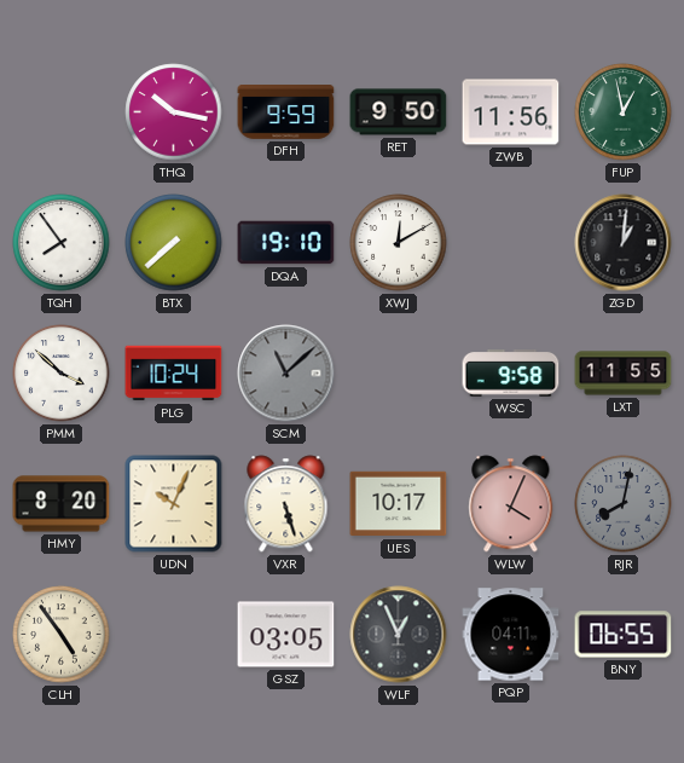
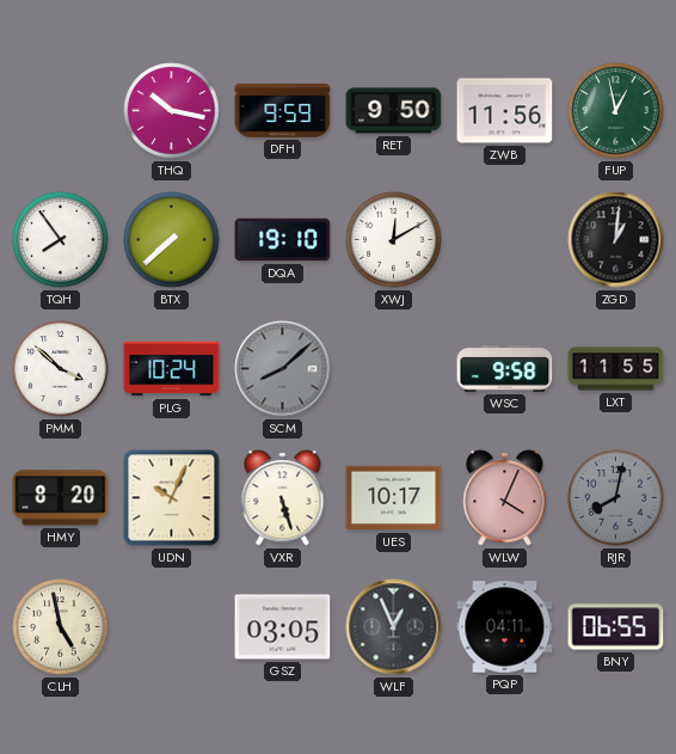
SCM: 11:08 -> 8:08
CLH: 4:54 -> 4:58
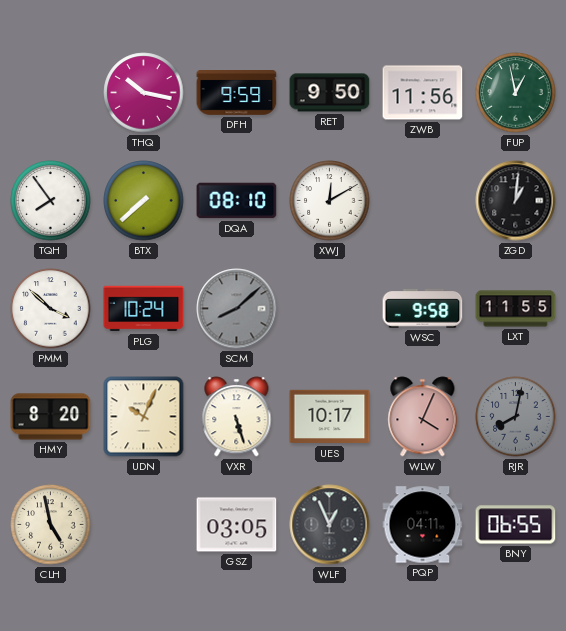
DQA: 19:10 -> 08:10
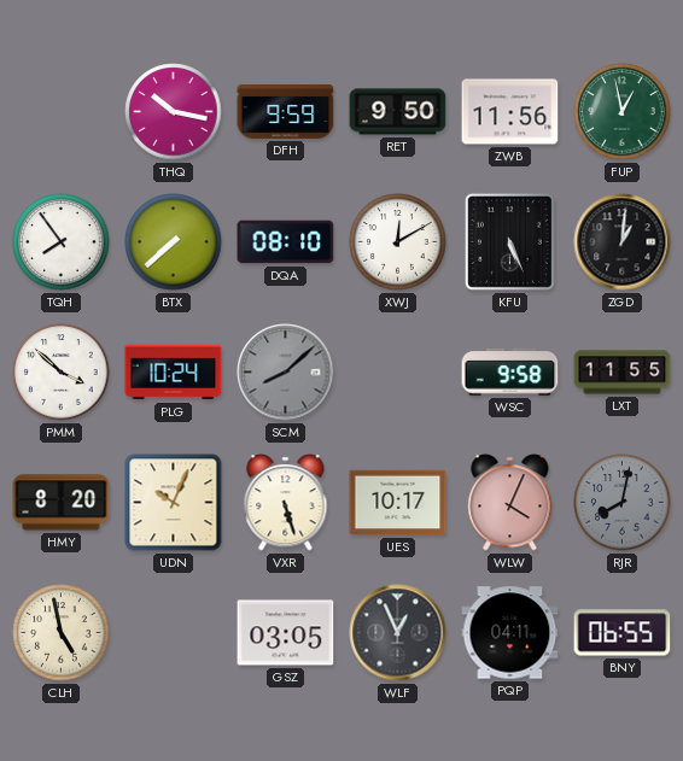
KFU: none -> 5:26
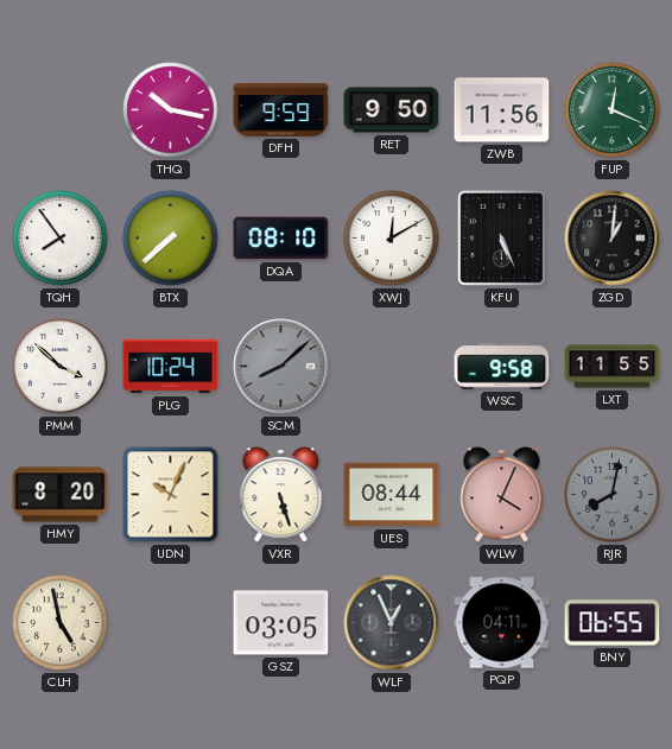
FUP: 12:58 -> 12:19
UES: 10:17 -> 08:44
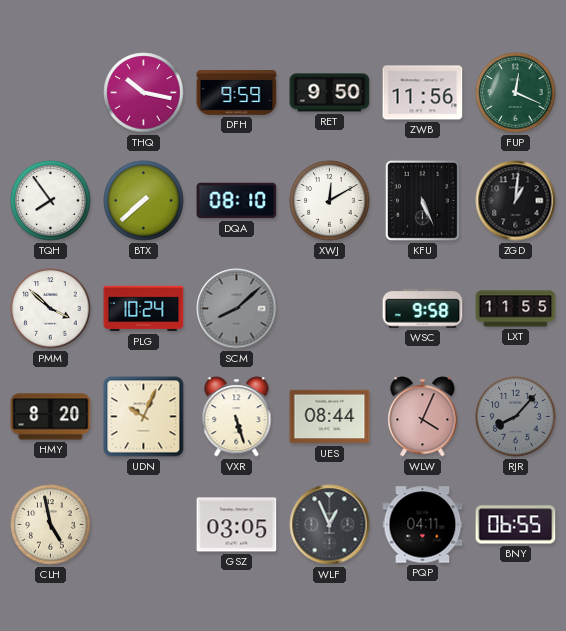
RJR: 8:02 -> 8:07
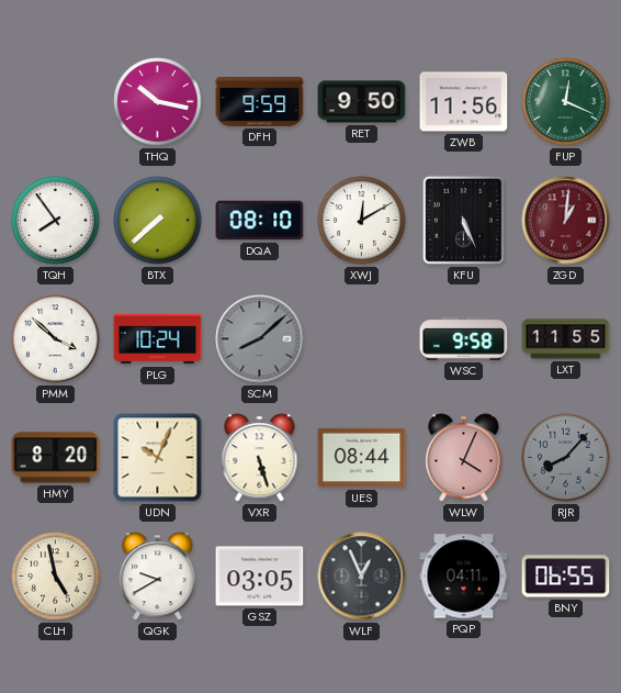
ZGD dial: black -> burgundy
QGK: none -> 9:40
